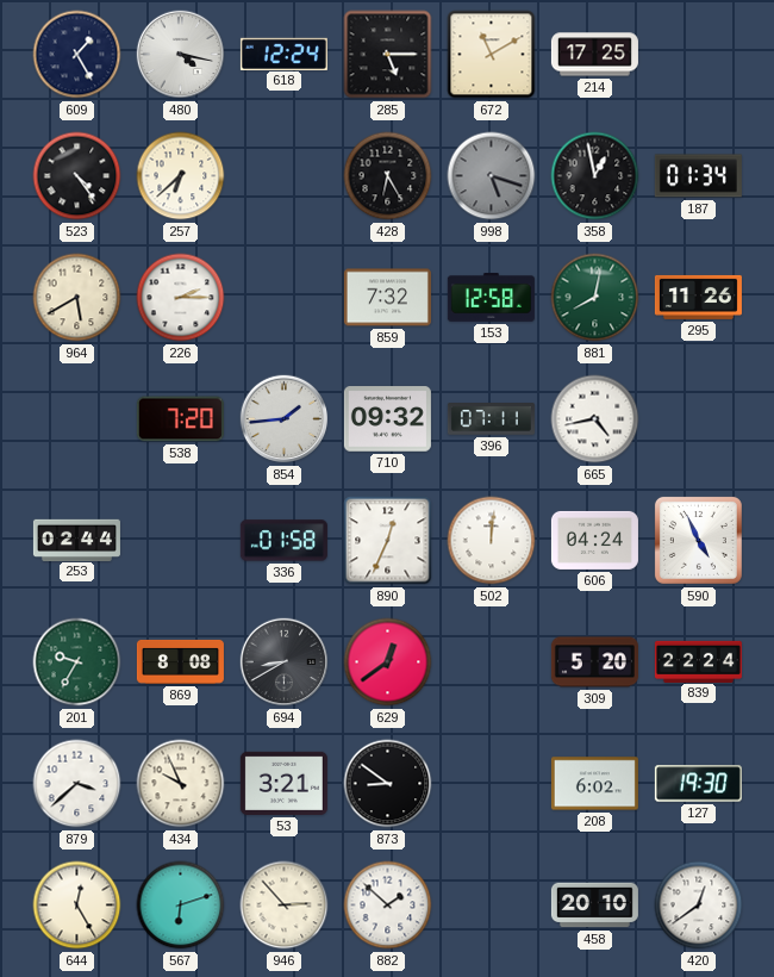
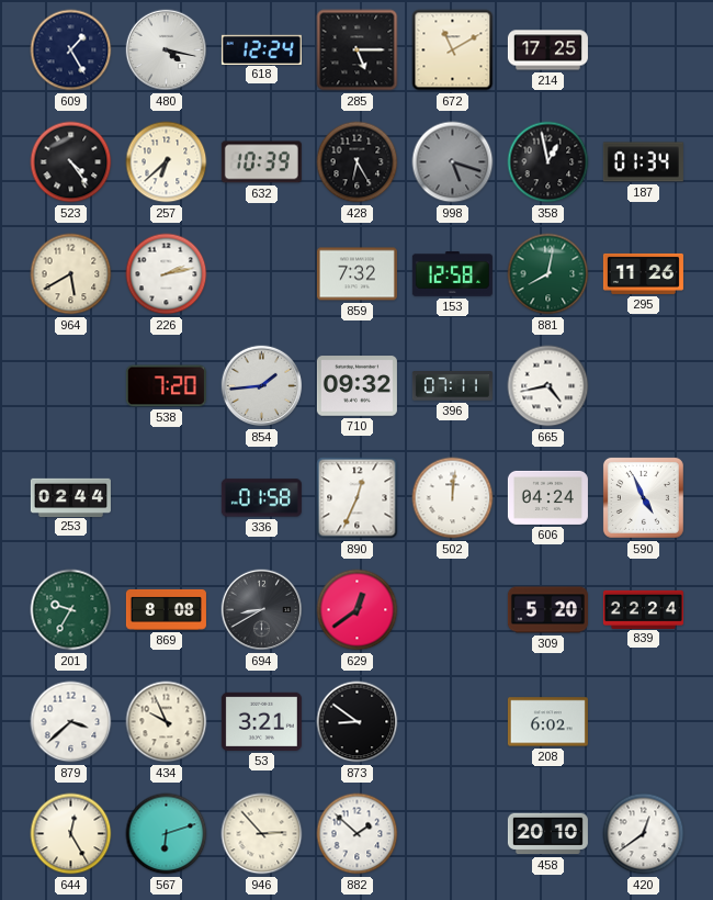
632: none -> 10:39
226: 2:15 -> 2:13
127: 19:30 -> none
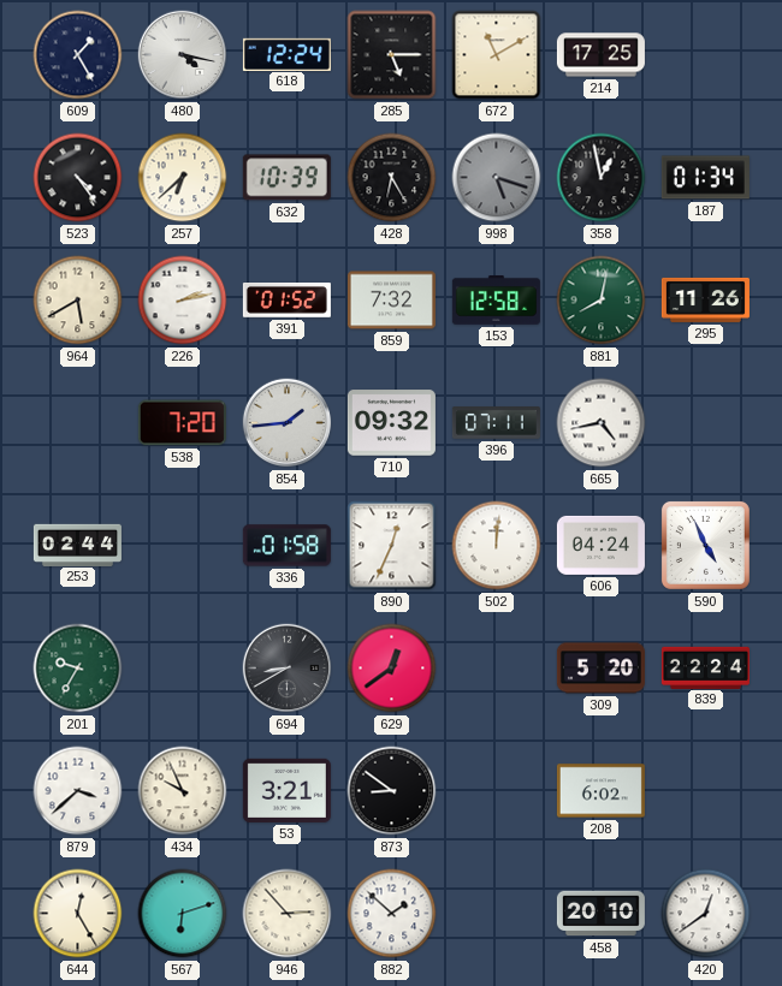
391: none -> 01:52
869: 8:08 -> none
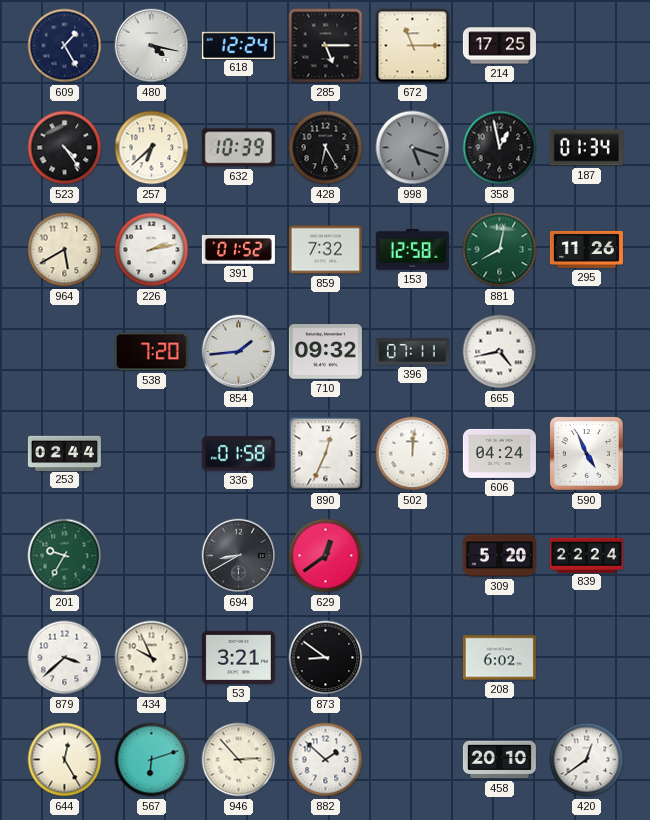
672: 11:10 -> 11:15
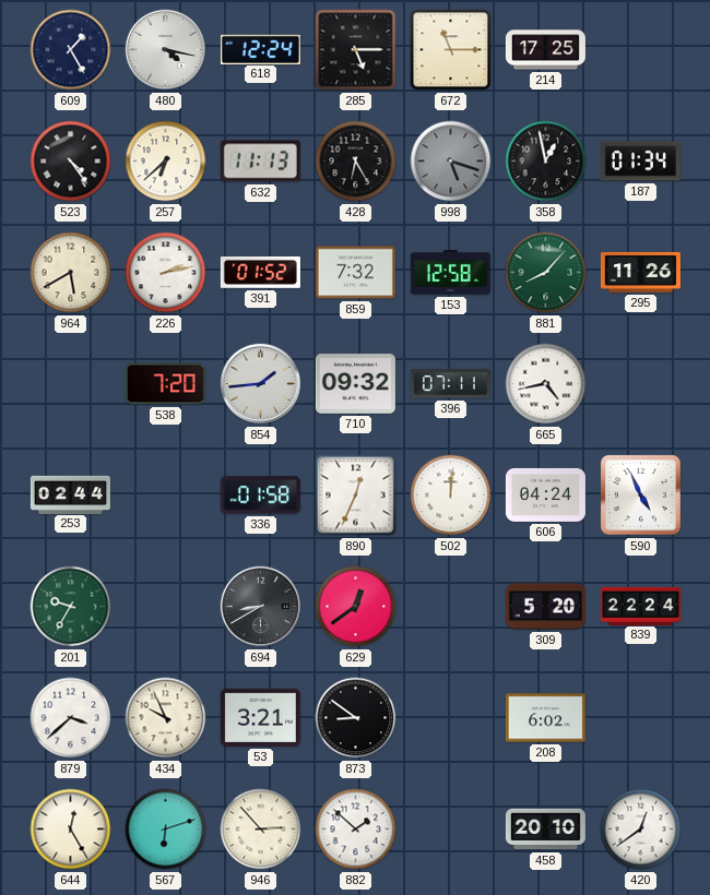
632: 10:39 -> 11:13
881: 8:02 -> 8:07
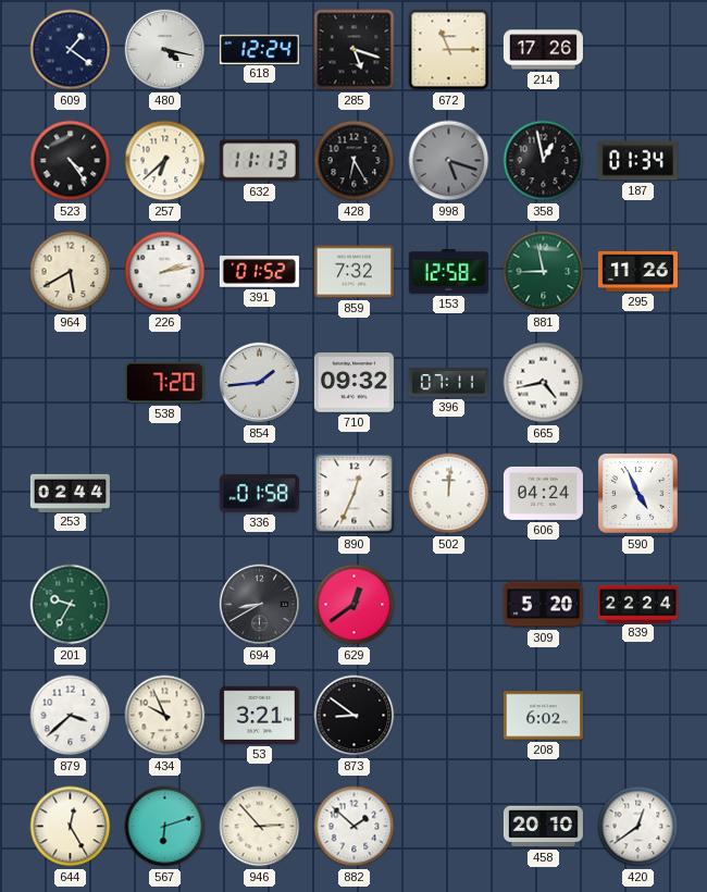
609: 1:25 -> 1:21
285: 5:15 -> 5:18
214: 17:25 -> 17:26
881: 8:07 -> 8:58
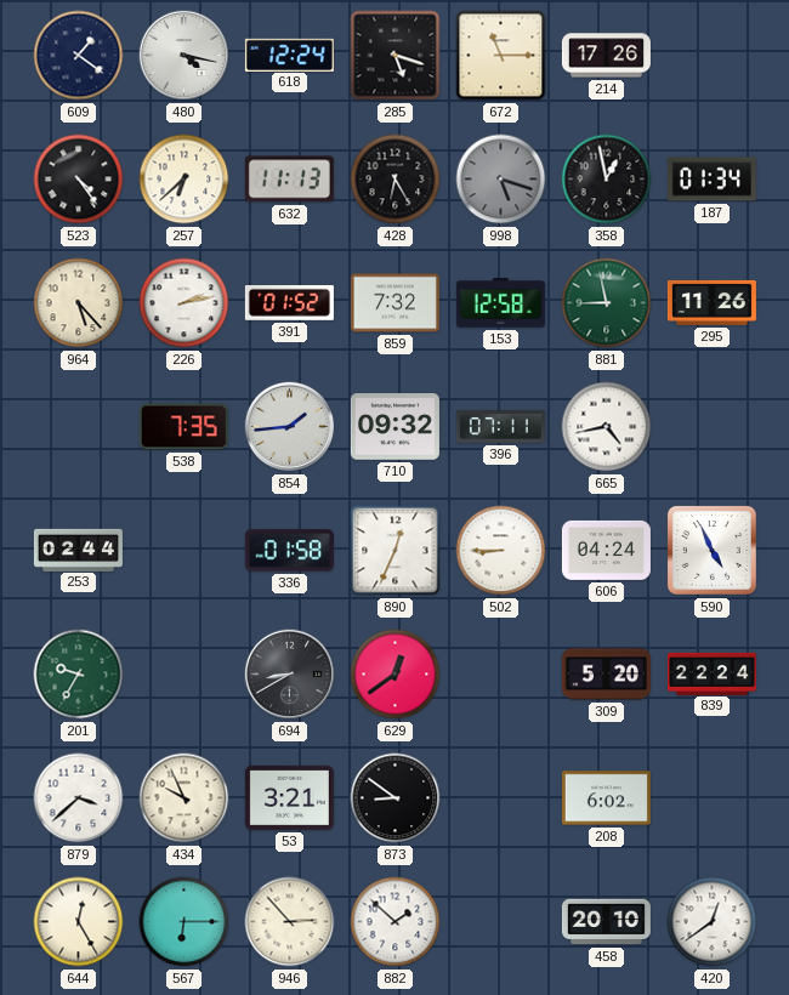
964: 5:40 -> 5:23
538: 7:20 -> 7:35
502: 12:01 -> 8:45
567: 6:12 -> 6:15
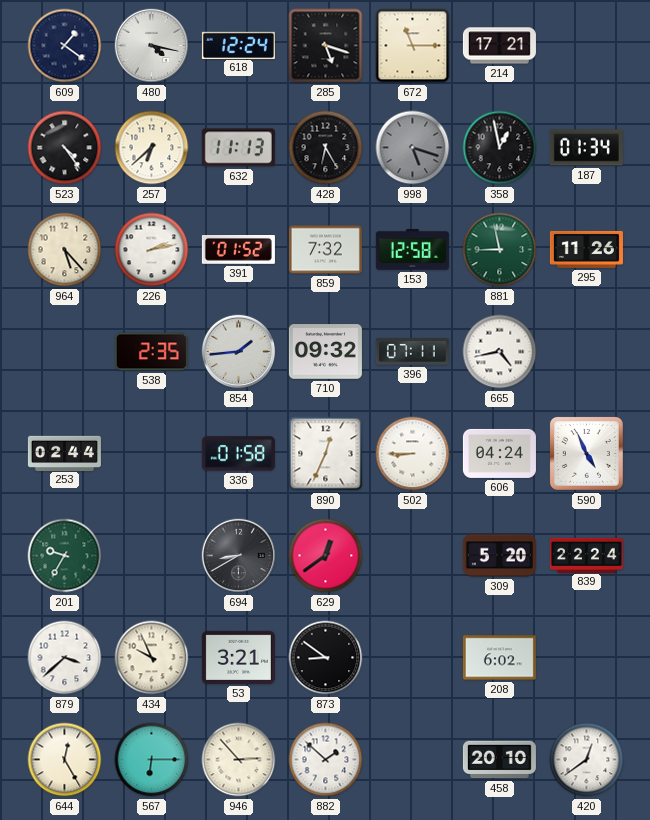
214: 17:26 -> 17:21
538: 7:35 -> 2:35
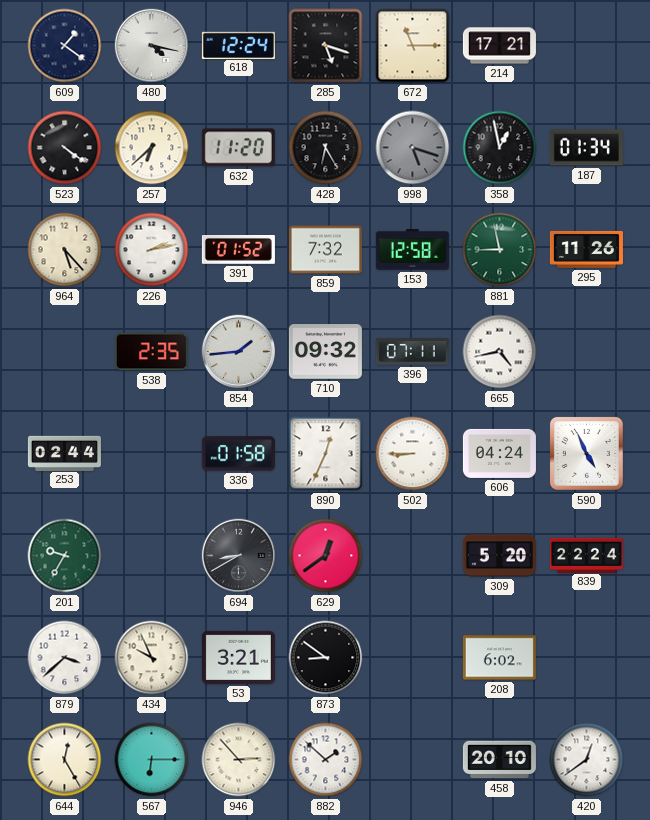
523: 4:24 -> 4:21
632: 11:13 -> 11:20
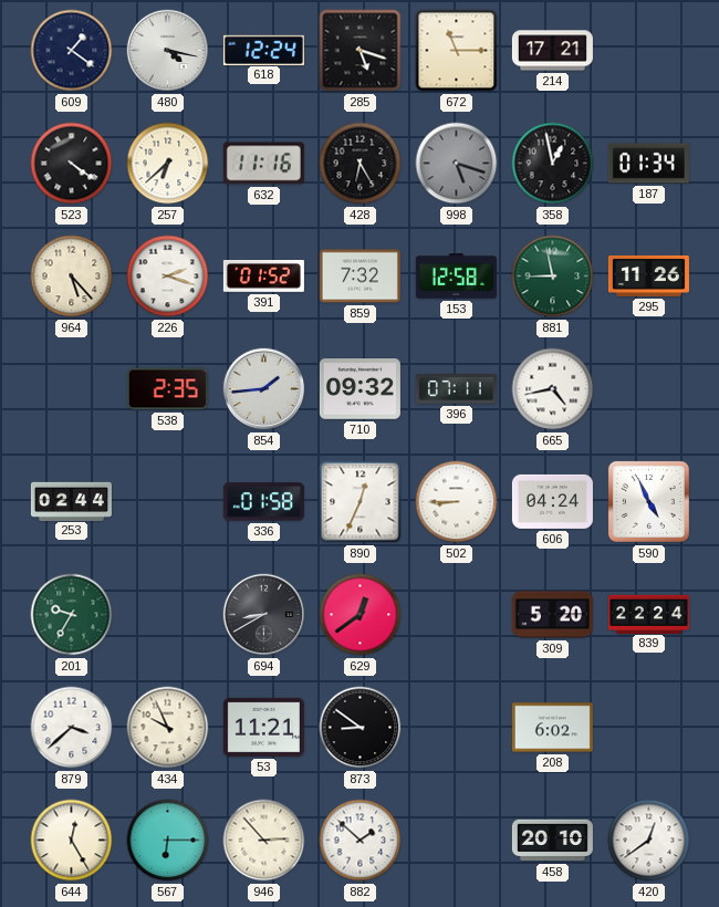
632: 11:20 -> 11:16
226: 2:13 -> 2:18
53: 3:21 -> 11:21
